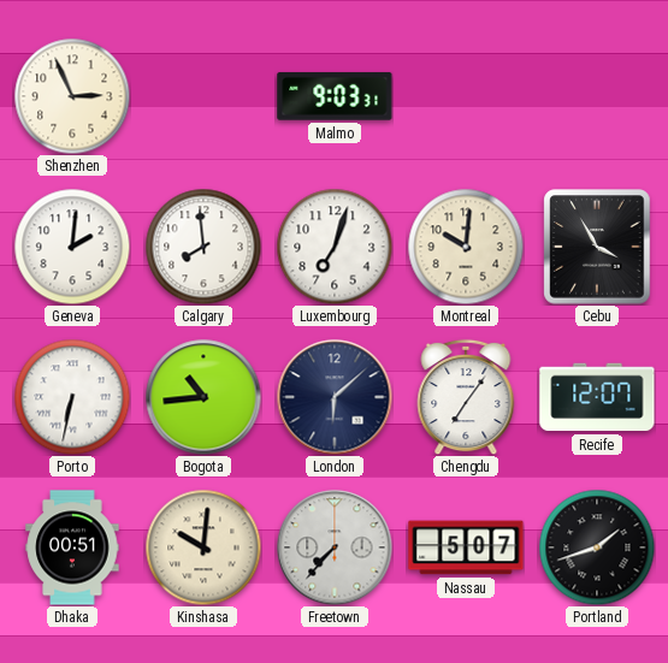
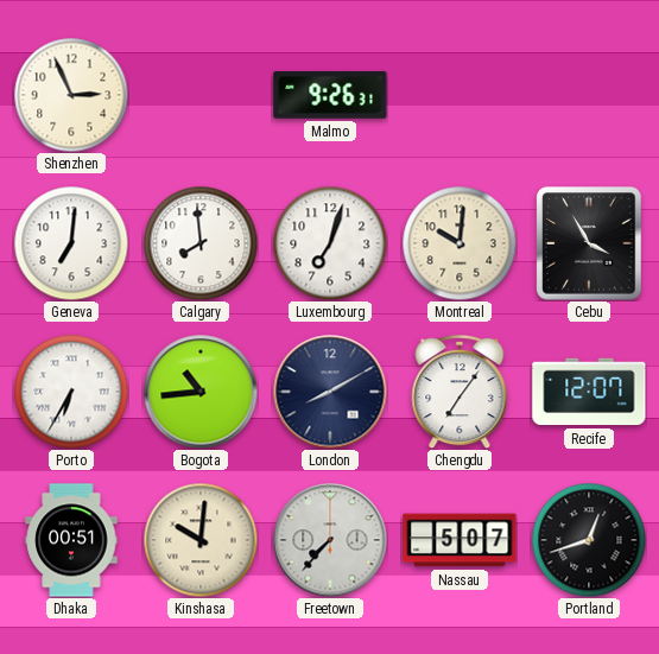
Malmo: 9:03 -> 9:26
Geneva: 2:01 -> 7:01
Porto: 6:32 -> 6:35
London: 6:08 -> 8:10
Portland: 1:42 -> 12:42
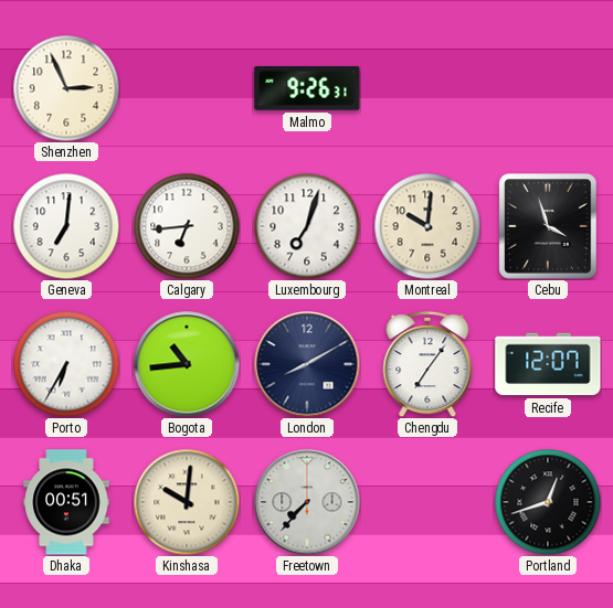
Calgary: 7:59 -> 6:44
Cebu: 3:55 -> 3:57
Nassau: 5:07 -> none
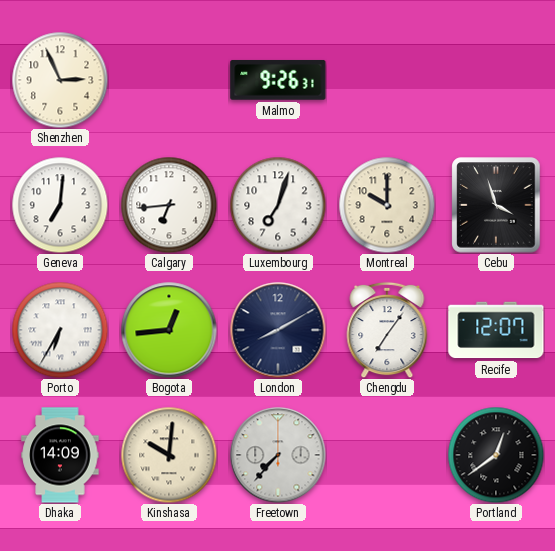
Montreal: 10:01 -> 10:00
Bogota: 10:44 -> 12:44
Dhaka: 00:51 -> 14:09
Portland: 12:42 -> 12:39
